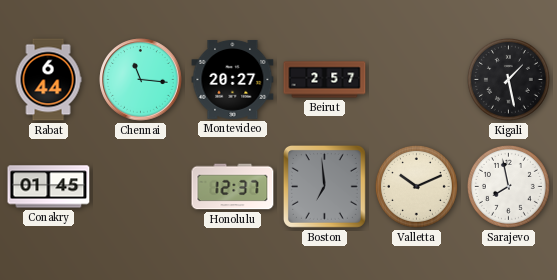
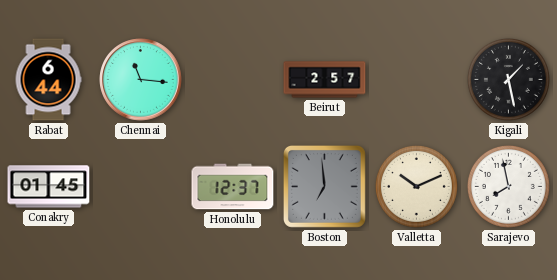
Montevideo: 20:27 -> none
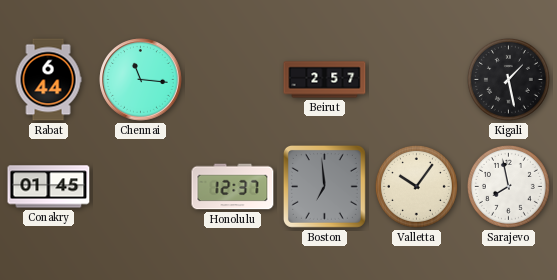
Valletta: 10:11 -> 10:06
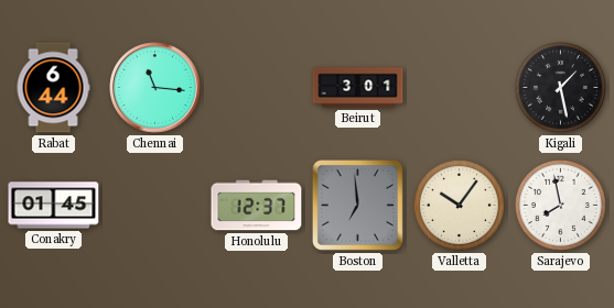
Beirut: 2:57 -> 3:01
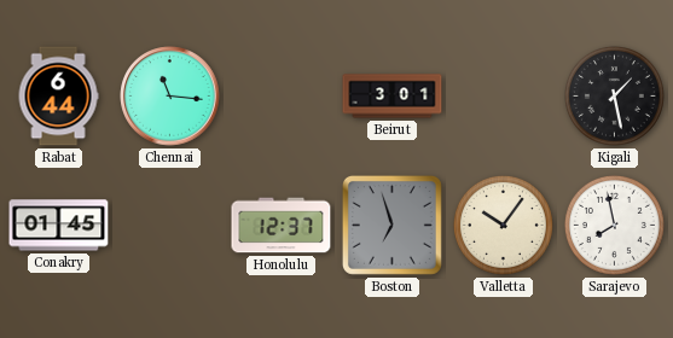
Boston: 6:59 -> 6:57
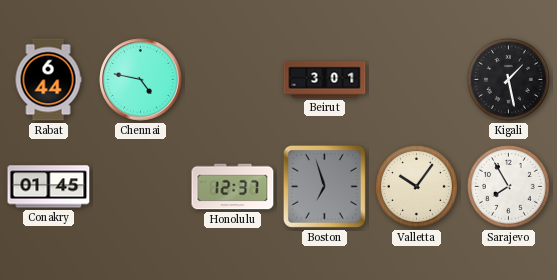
Chennai: 11:16 -> 4:47
Sarajevo: 7:58 -> 7:55
